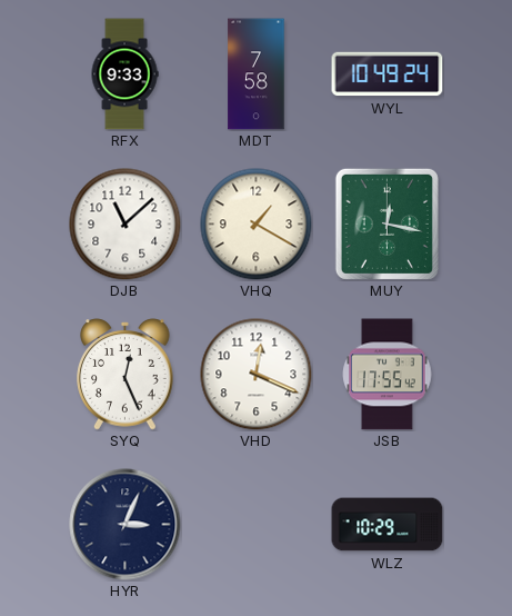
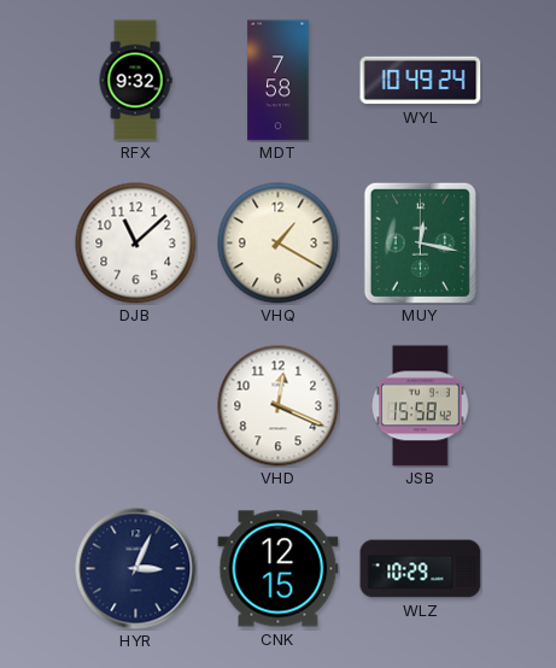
RFX: 9:33 -> 9:32
SYQ: 12:26 -> none
JSB: 17:55 -> 15:58
CNK: none -> 12:15
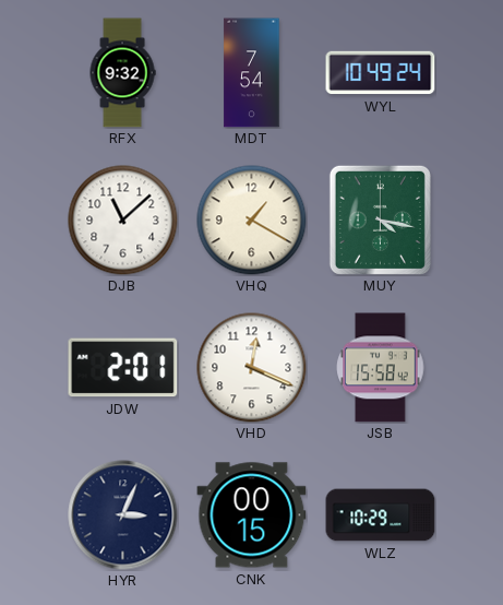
MDT: 7:58 -> 7:54
MUY: 12:17 -> 4:17
JDW: none -> 2:01
CNK: 12:15 -> 00:15
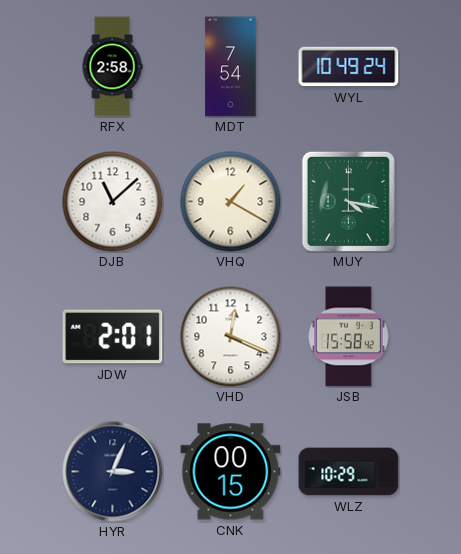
RFX: 9:32 -> 2:58
